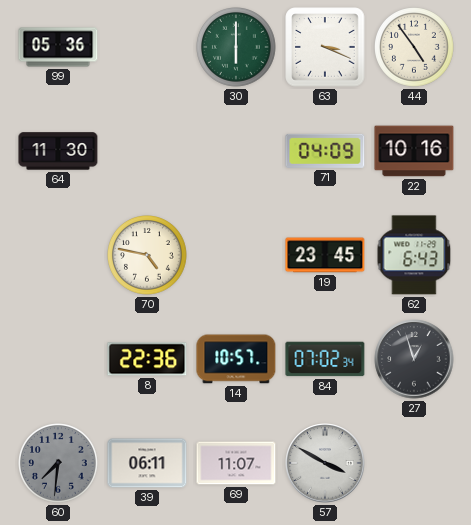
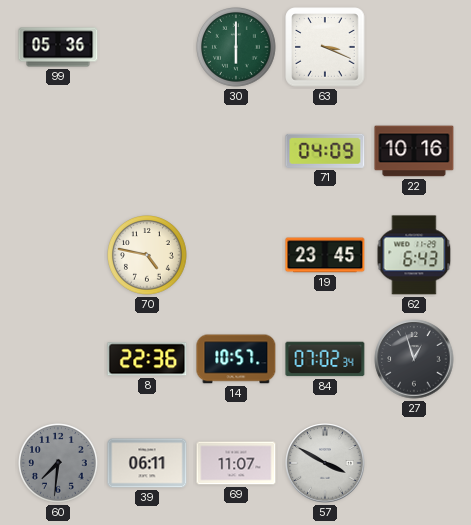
44: 4:54 -> none
64: 11:30 -> none
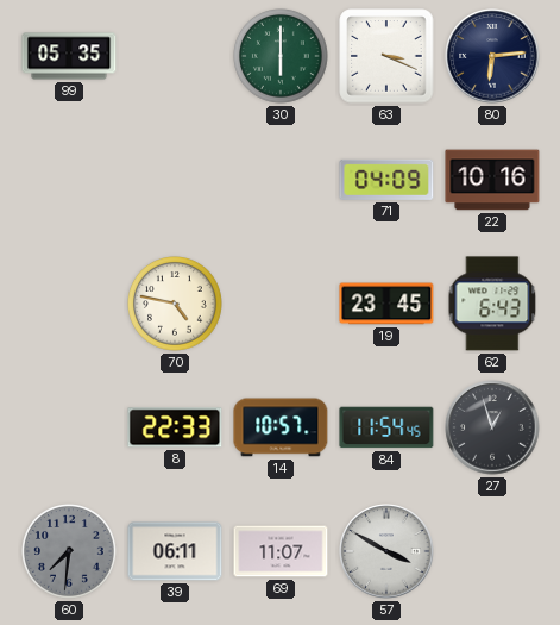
99: 05:36 -> 05:35
80: none -> 6:14
8: 22:36 -> 22:33
84: 07:02 -> 11:54
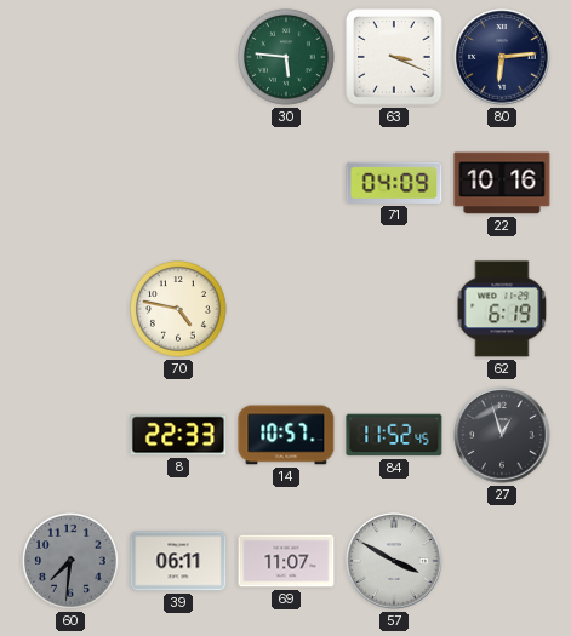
99: 05:35 -> none
30: 6:00 -> 5:46
19: 23:45 -> none
62: 6:43 -> 6:19
84: 11:54 -> 11:52
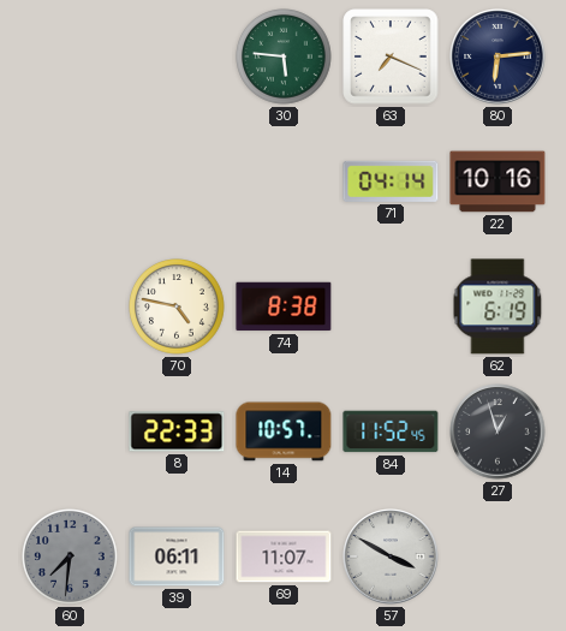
63: 3:19 -> 7:19
71: 04:09 -> 04:14
74: none -> 8:38
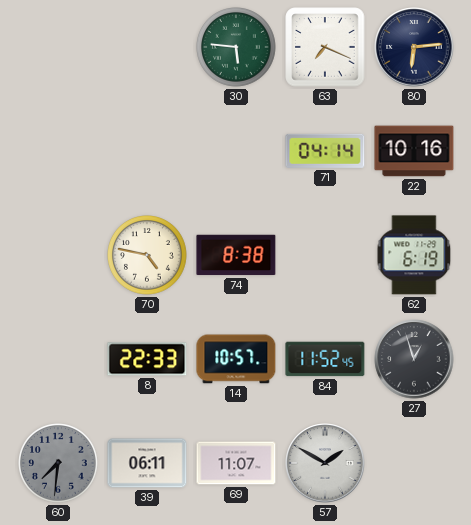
57: 3:50 -> 1:50
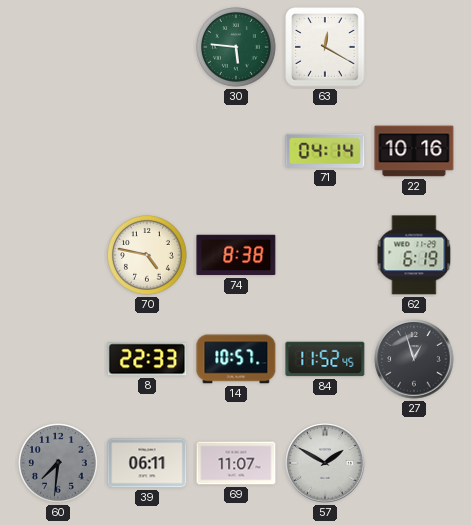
63: 7:19 -> 12:20
80: 6:14 -> none
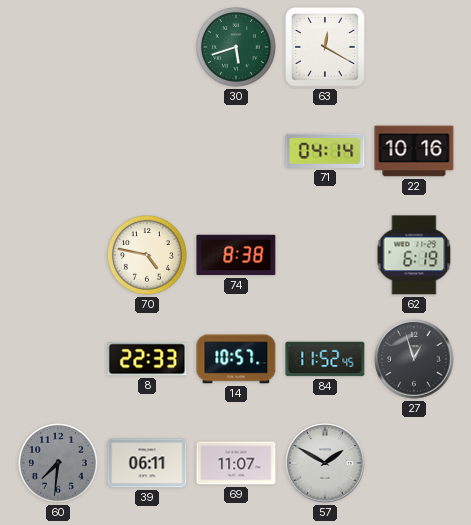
30: 5:46 -> 5:42
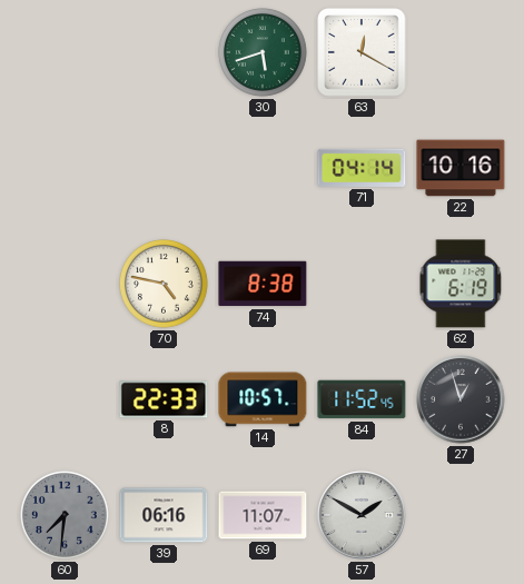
39: 06:11 -> 06:16
